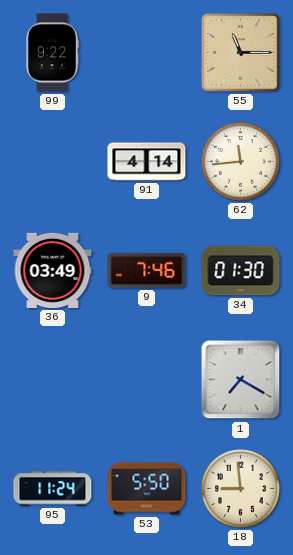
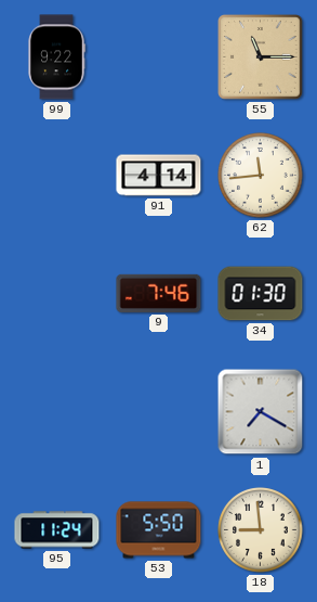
36: 03:49 -> none
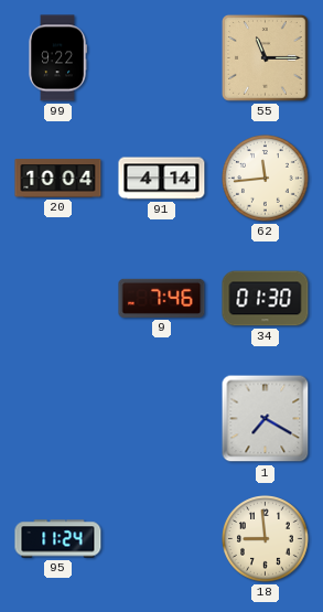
20: none -> 10:04
53: 5:50 -> none
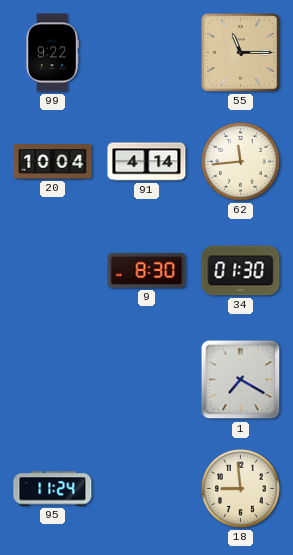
9: 7:46 -> 8:30
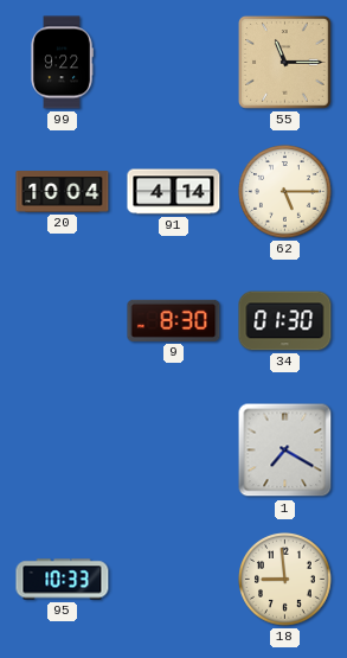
62: 11:44 -> 5:15
95: 11:24 -> 10:33
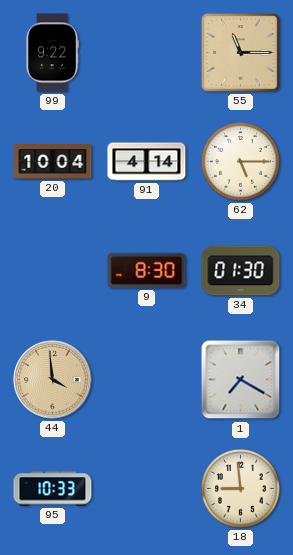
44: none -> 3:59
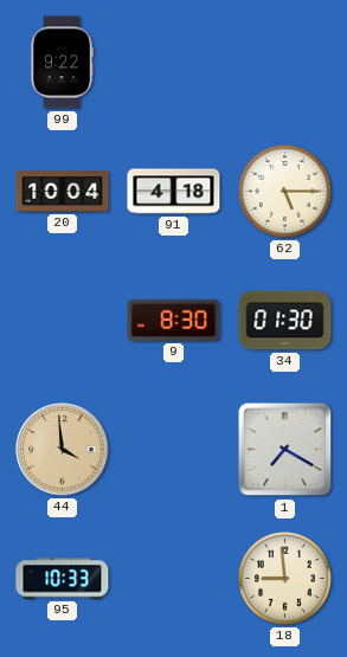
55: 11:15 -> none
91: 4:14 -> 4:18
